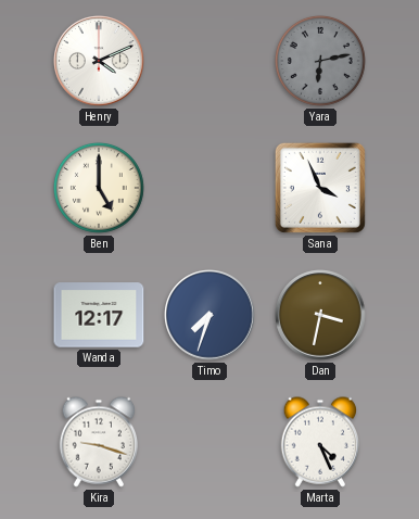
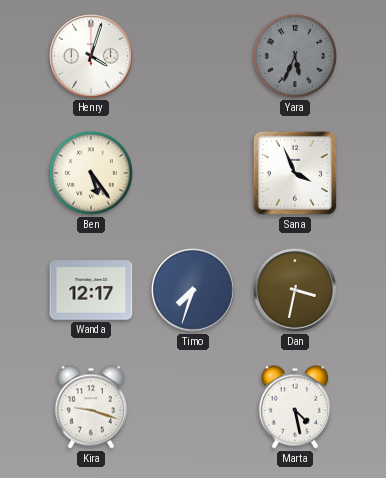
Henry: 4:11 -> 4:03
Yara: 6:13 -> 5:34
Ben: 5:00 -> 5:24
Marta: 4:26 -> 4:28
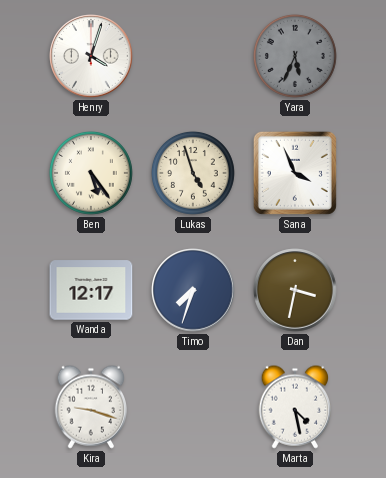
Lukas: none -> 4:57
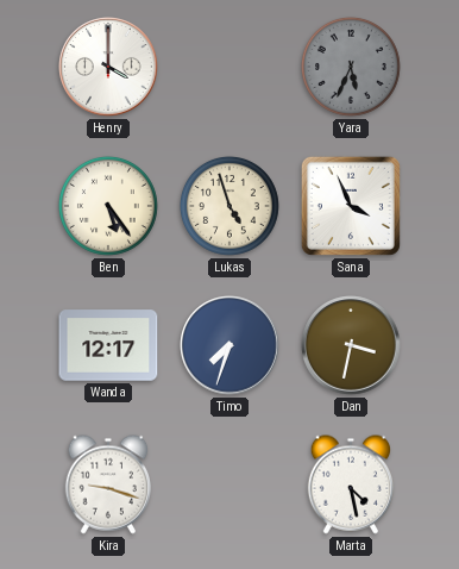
Henry: 4:03 -> 4:00
